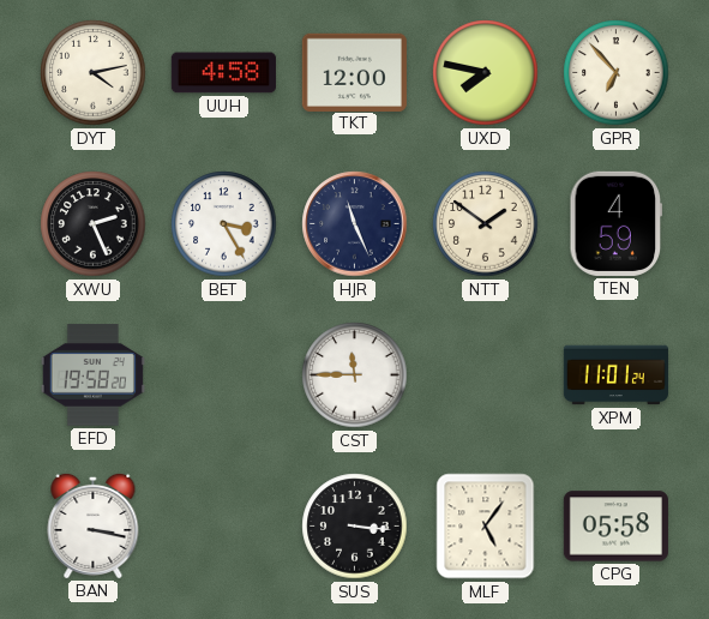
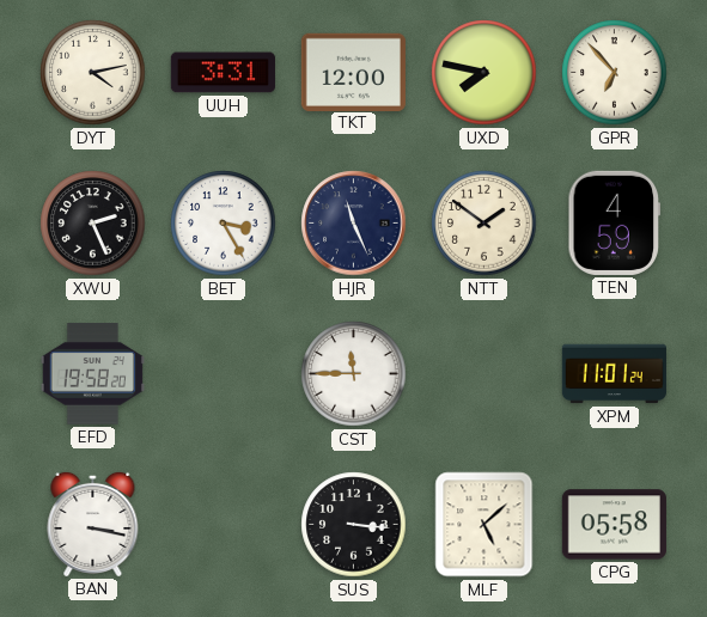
UUH: 4:58 -> 3:31
MLF: 5:06 -> 5:08
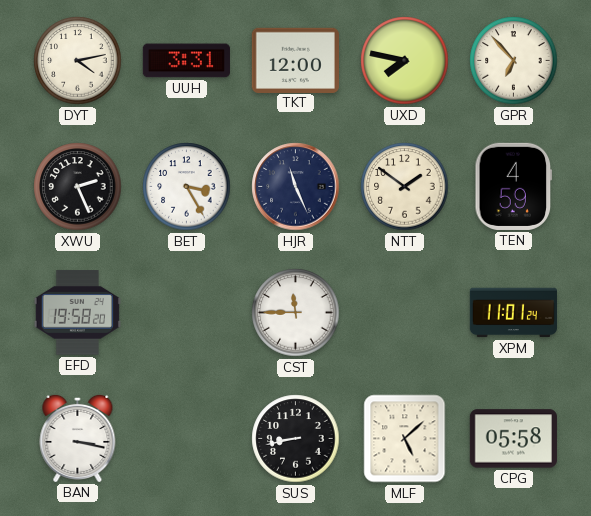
SUS: 3:16 -> 8:43
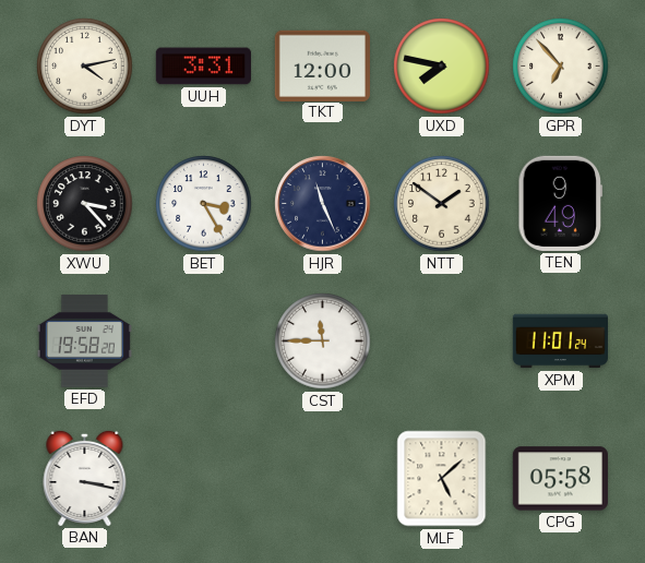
XWU: 2:26 -> 3:23
TEN: 4:59 -> 9:49
SUS: 8:43 -> none
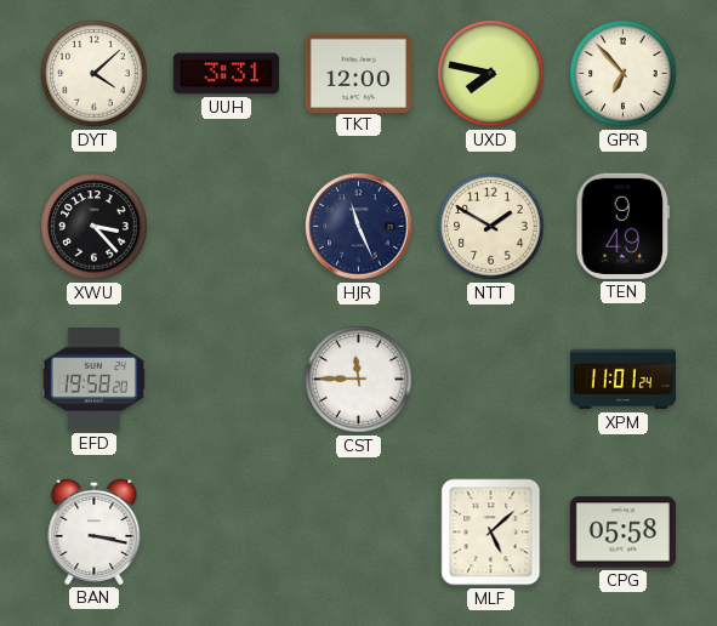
DYT: 4:13 -> 4:08
BET: 3:25 -> none
NTT: 1:51 -> 1:50
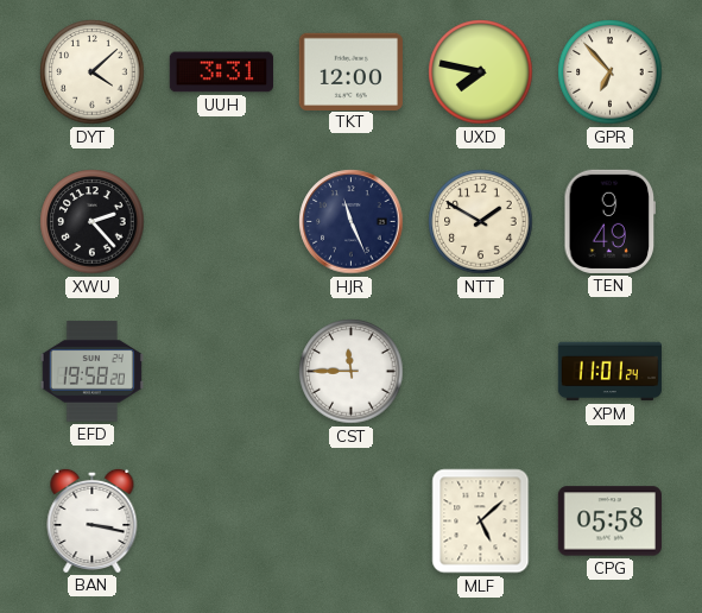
XWU: 3:23 -> 2:23
